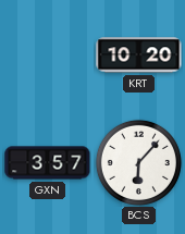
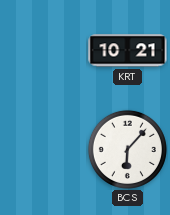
KRT: 10:20 -> 10:21
GXN: 3:57 -> none
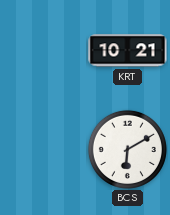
BCS: 6:07 -> 6:10
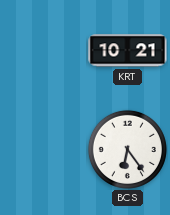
BCS: 6:10 -> 6:24
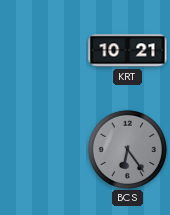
BCS dial: white -> grey
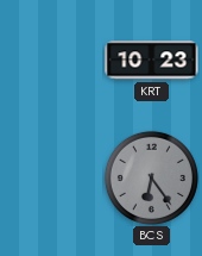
KRT: 10:21 -> 10:23
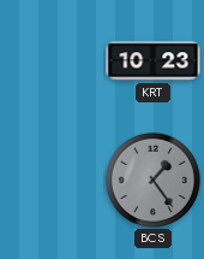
BCS: 6:24 -> 1:24
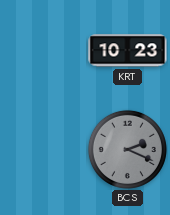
BCS: 1:24 -> 2:19
